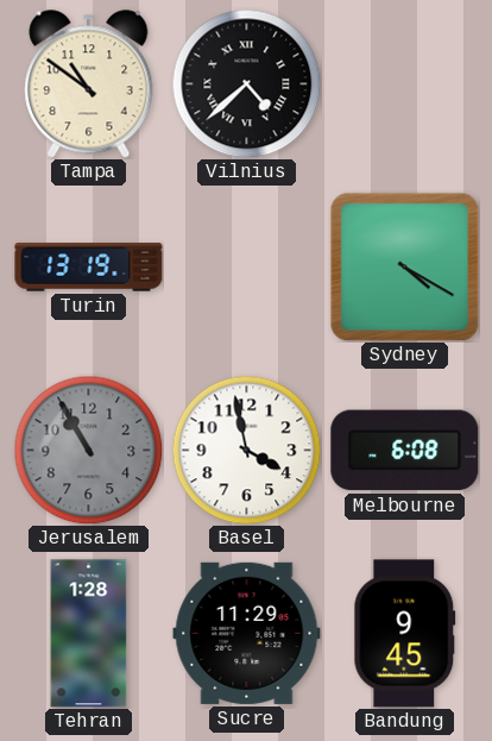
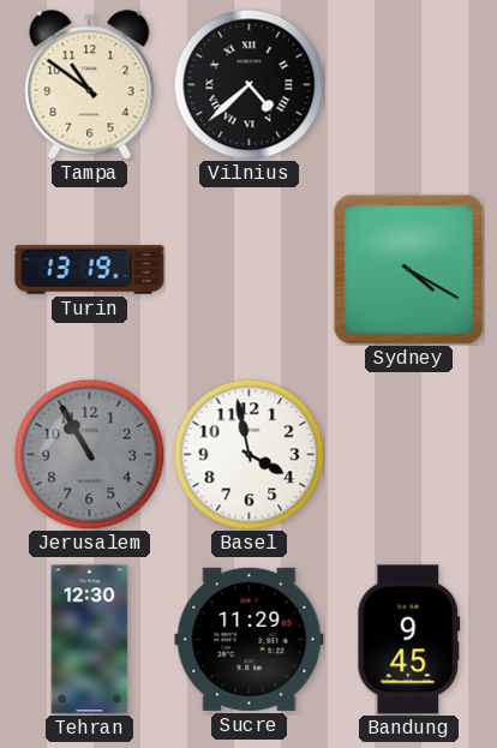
Melbourne: 6:08 -> none
Tehran: 1:28 -> 12:30
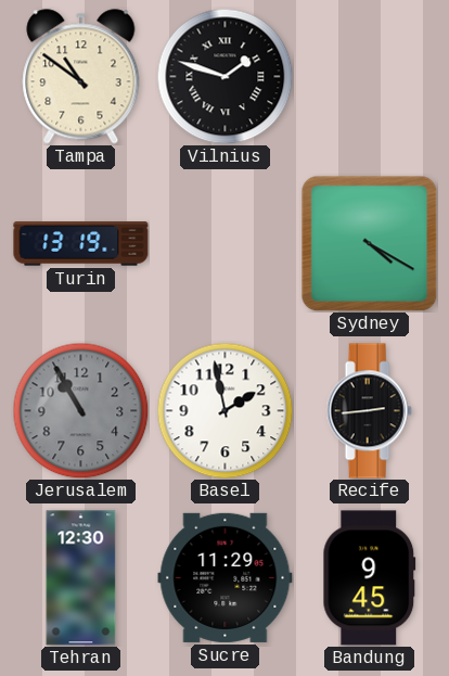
Vilnius: 4:38 -> 1:48
Basel: 3:58 -> 1:58
Recife: none -> 2:44
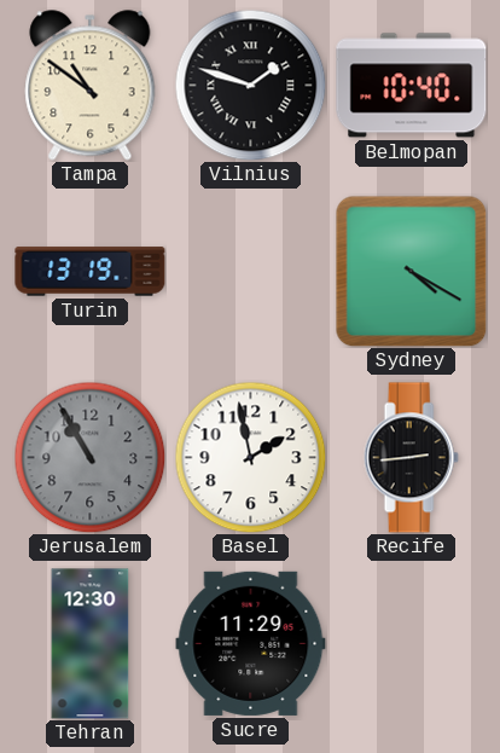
Belmopan: none -> 10:40
Bandung: 9:45 -> none
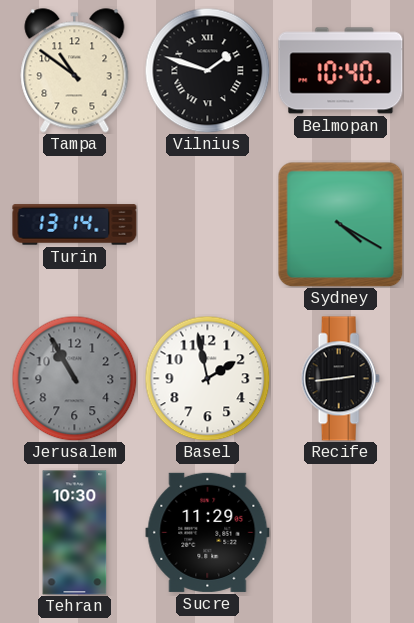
Turin: 13:19 -> 13:14
Tehran: 12:30 -> 10:30
